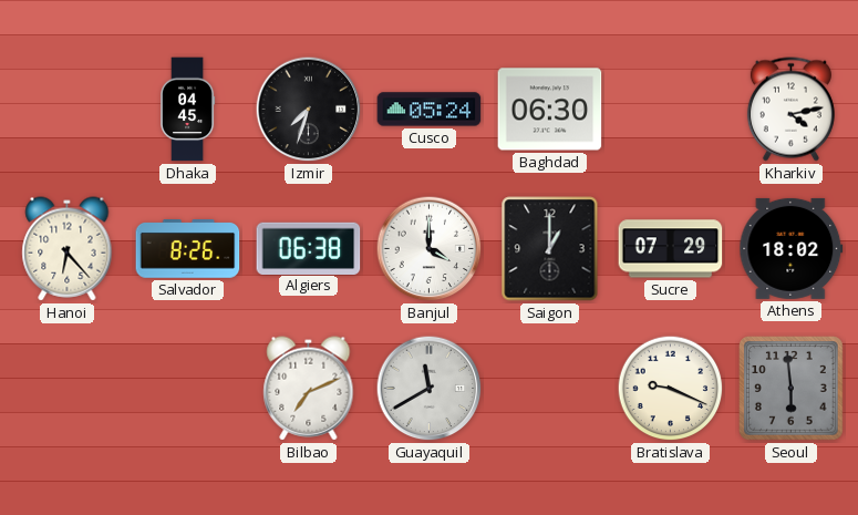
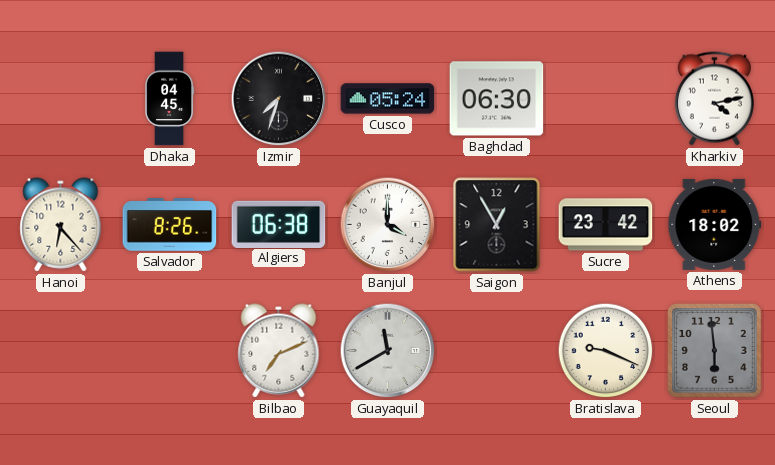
Saigon: 1:00 -> 12:55
Sucre: 07:29 -> 23:42
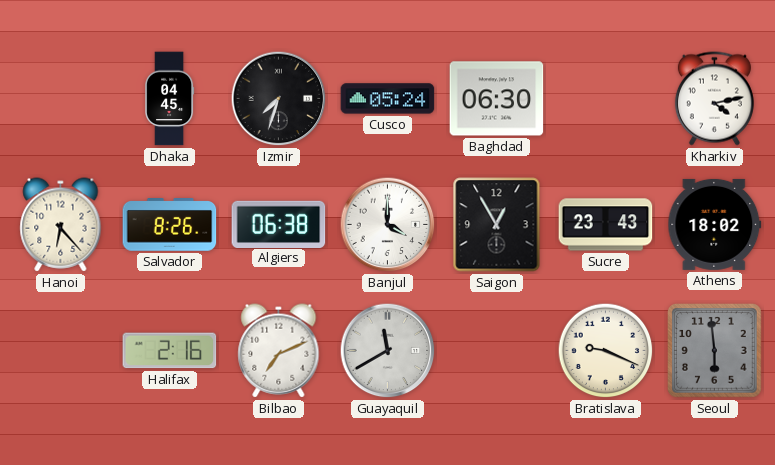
Sucre: 23:42 -> 23:43
Halifax: none -> 2:16
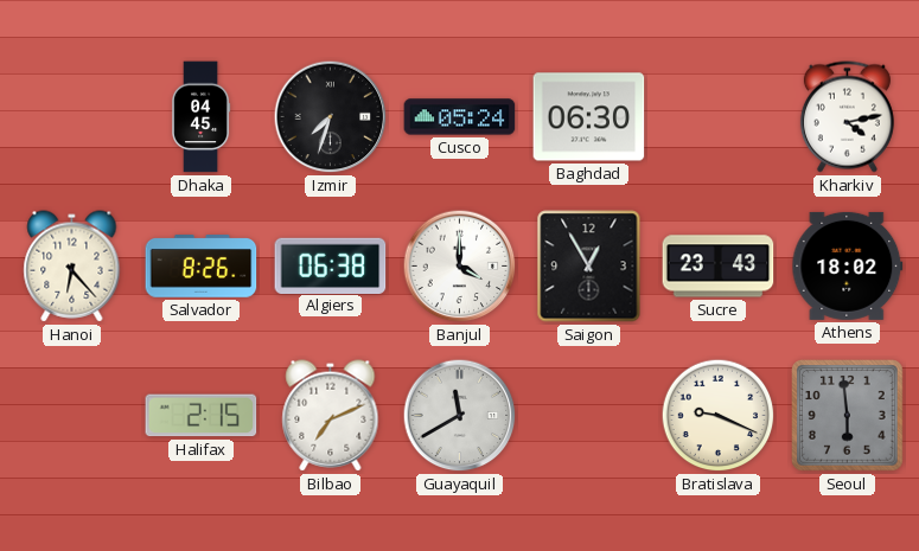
Halifax: 2:16 -> 2:15
